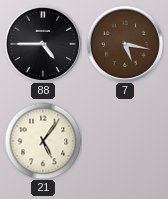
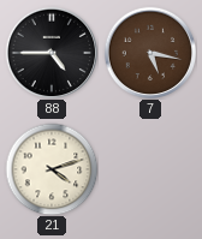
21: 5:06 -> 4:12
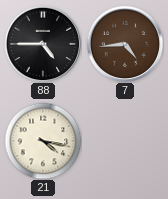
7: 5:17 -> 4:44
21: 4:12 -> 4:17
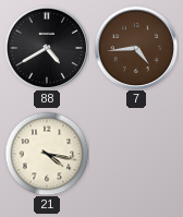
88: 4:45 -> 4:40
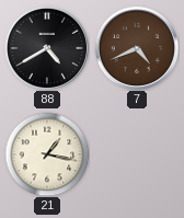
7: 4:44 -> 4:41
21: 4:17 -> 1:17
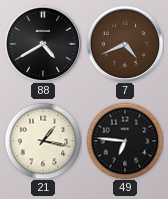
49: none -> 6:46
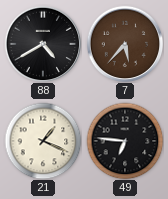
7: 4:41 -> 5:37
21: 1:17 -> 1:19
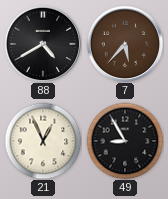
21: 1:19 -> 12:56
49: 6:46 -> 8:55
